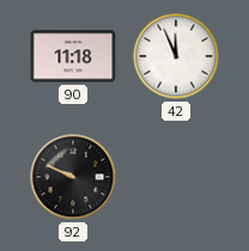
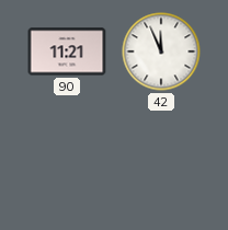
90: 11:18 -> 11:21
92: 9:49 -> none
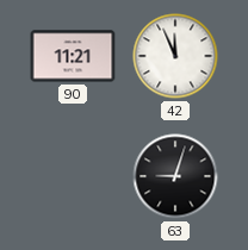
63: none -> 9:03
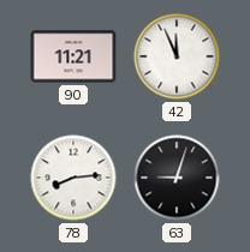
78: none -> 8:14
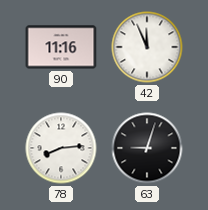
90: 11:21 -> 11:16
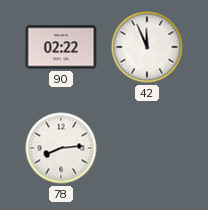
90: 11:16 -> 02:22
63: 9:03 -> none
